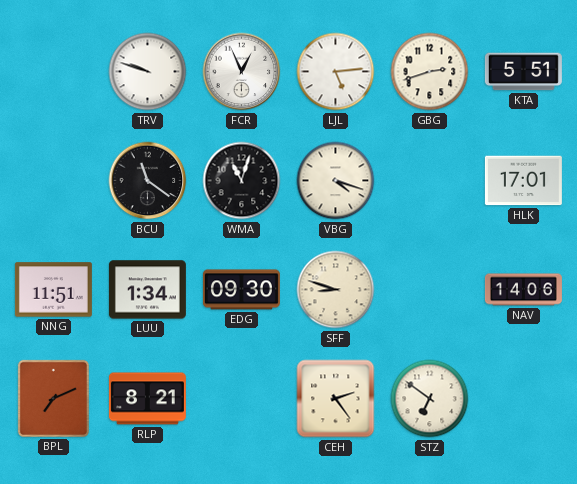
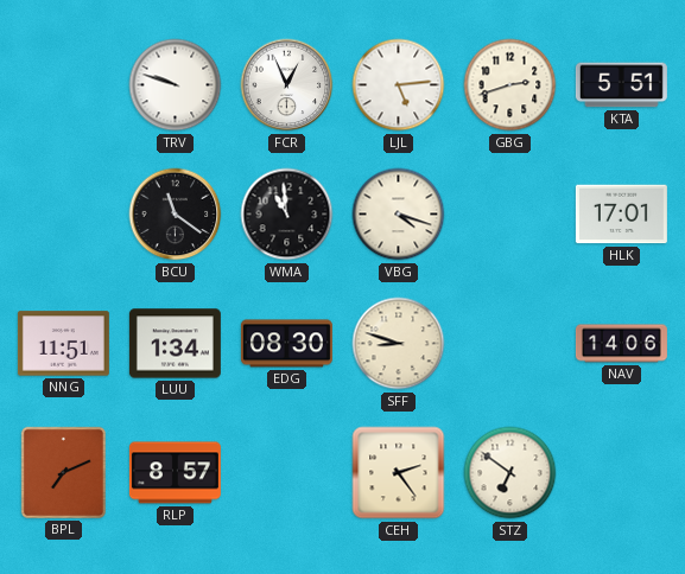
WMA: 11:03 -> 10:59
EDG: 09:30 -> 08:30
RLP: 8:21 -> 8:57
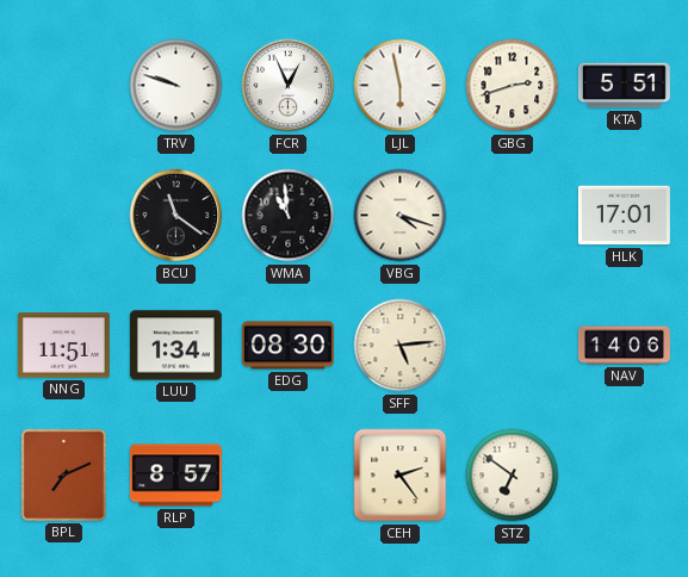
LJL: 5:14 -> 5:58
SFF: 8:48 -> 5:14
